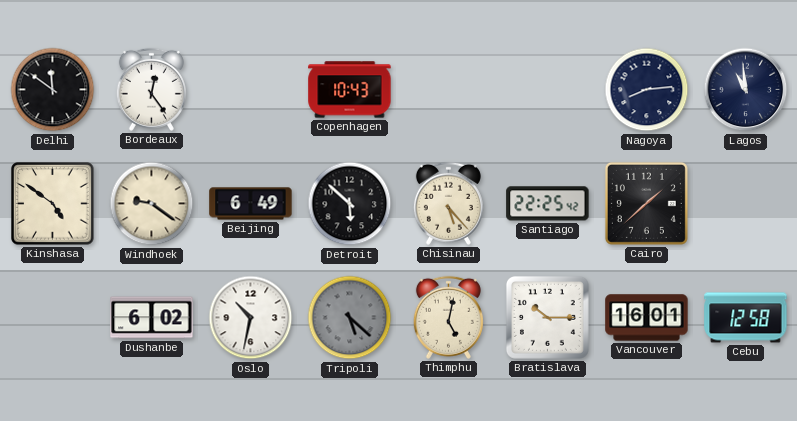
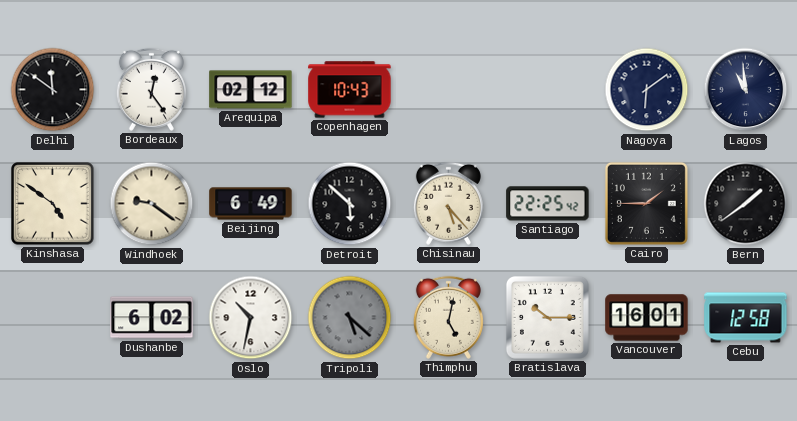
Arequipa: none -> 02:12
Nagoya: 8:14 -> 6:09
Cairo: 1:38 -> 1:45
Bern: none -> 1:39
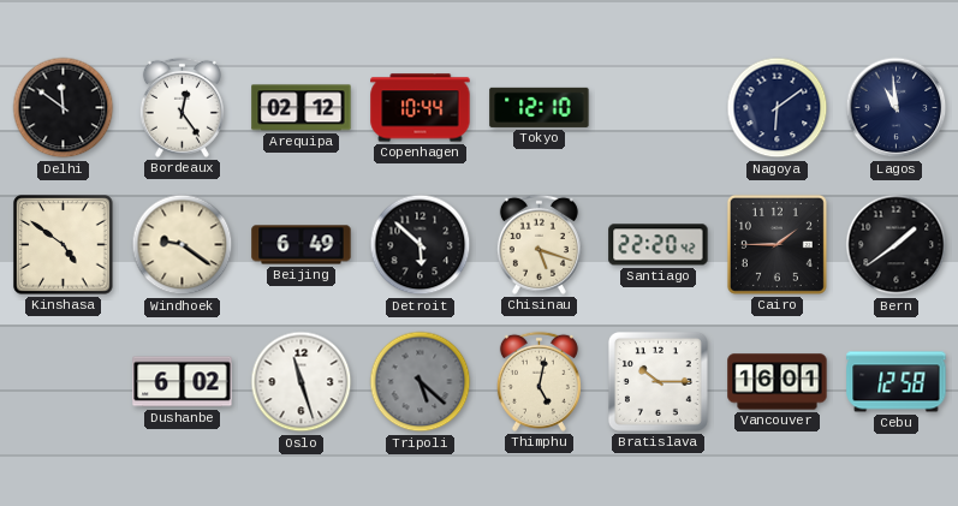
Copenhagen: 10:43 -> 10:44
Tokyo: none -> 12:10
Chisinau: 5:23 -> 5:18
Santiago: 22:25 -> 22:20
Oslo: 10:32 -> 11:27
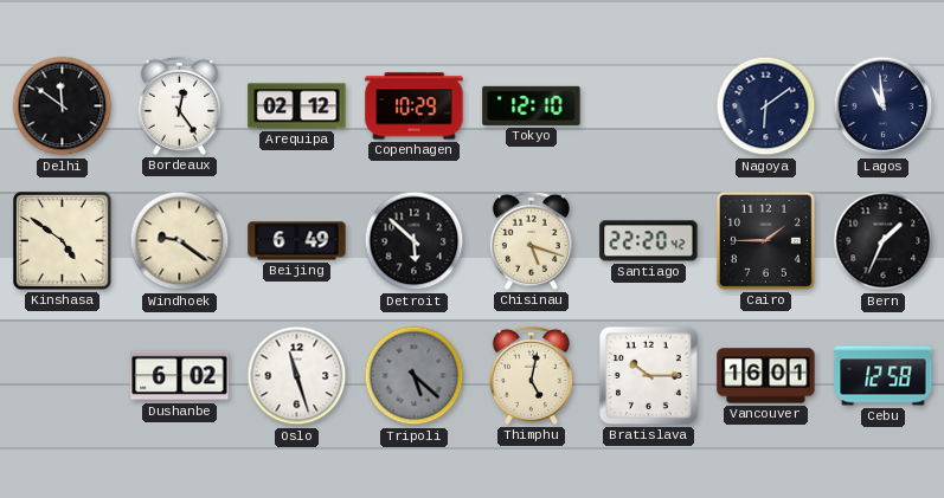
Copenhagen: 10:44 -> 10:29
Bern: 1:39 -> 1:34
